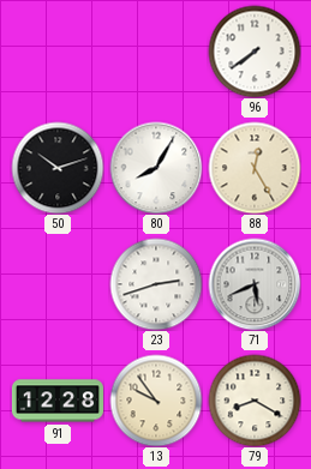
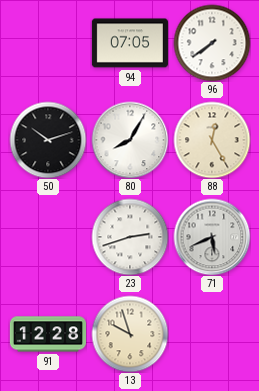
94: none -> 07:05
13: 9:54 -> 9:57
79: 8:20 -> none
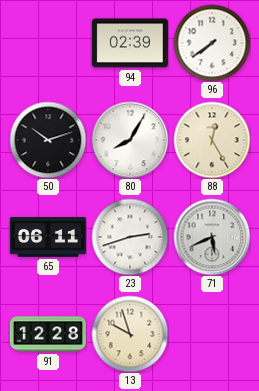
94: 07:05 -> 02:39
65: none -> 06:11
